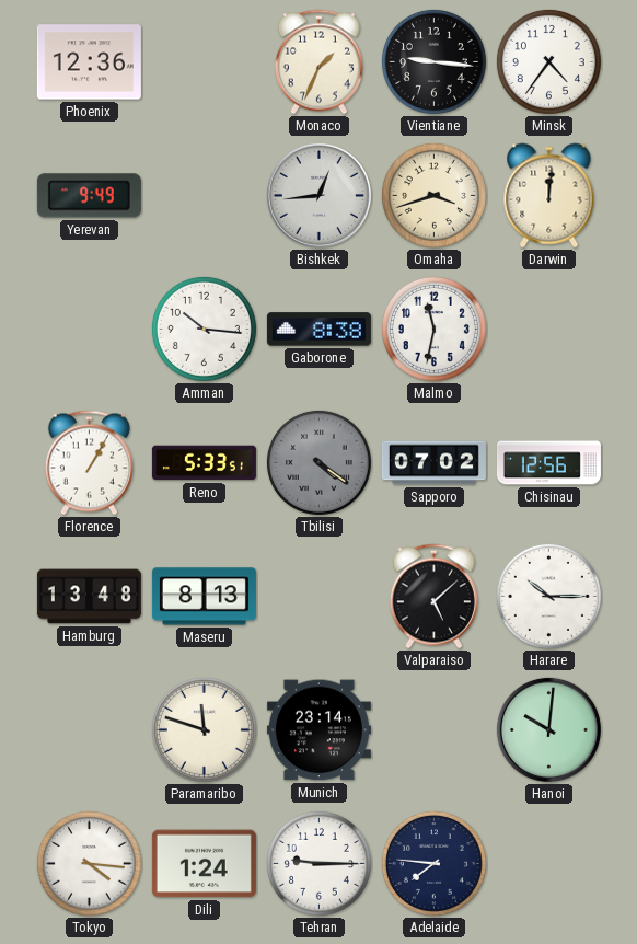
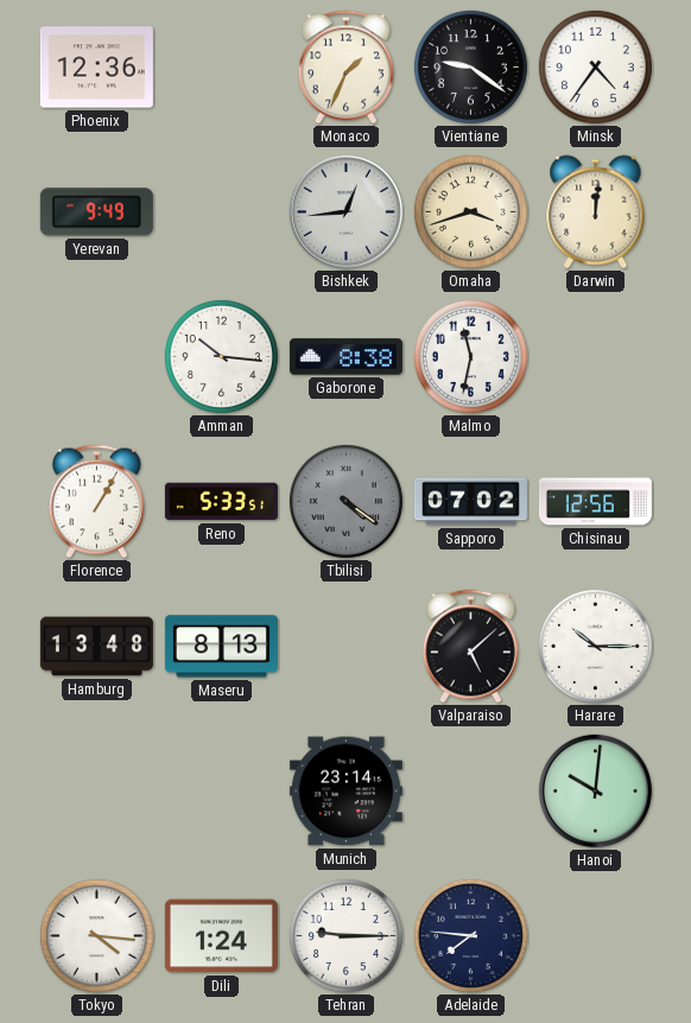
Vientiane: 9:16 -> 9:21
Paramaribo: 11:48 -> none
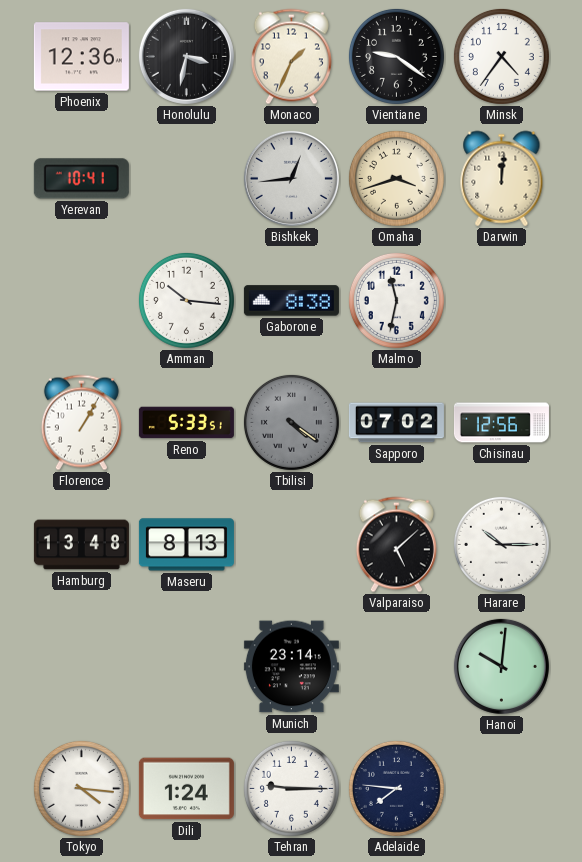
Honolulu: none -> 3:32
Yerevan: 9:49 -> 10:41
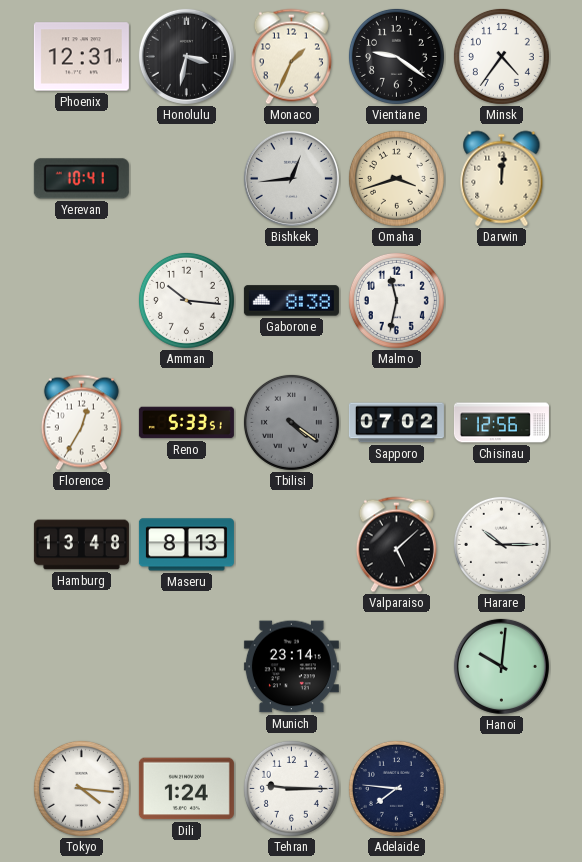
Phoenix: 12:36 -> 12:31
Florence: 1:05 -> 12:35
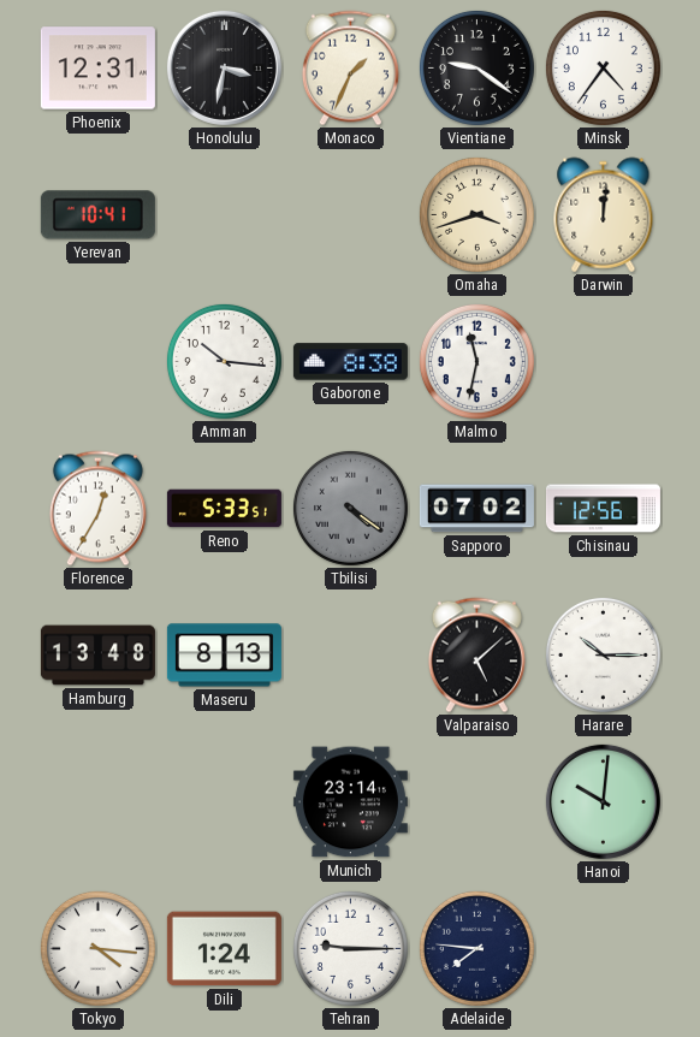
Bishkek: 12:44 -> none
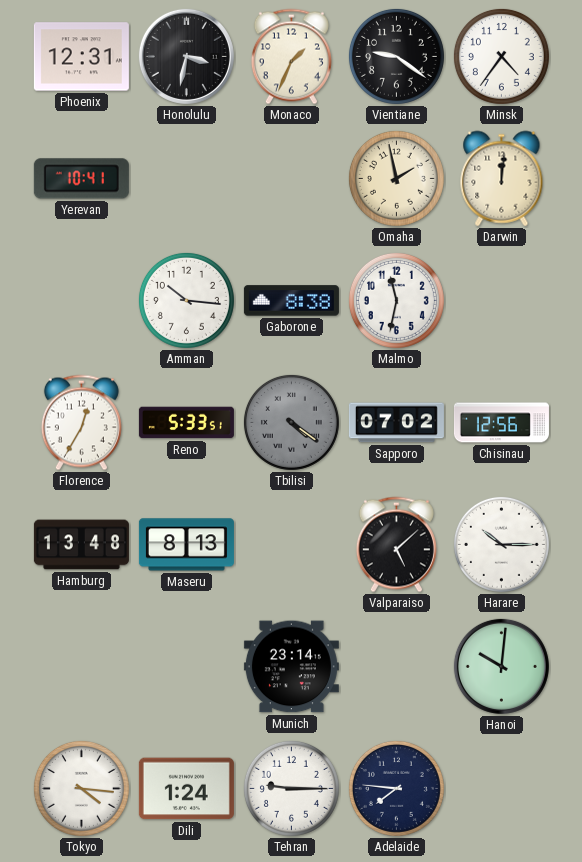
Omaha: 3:42 -> 1:58
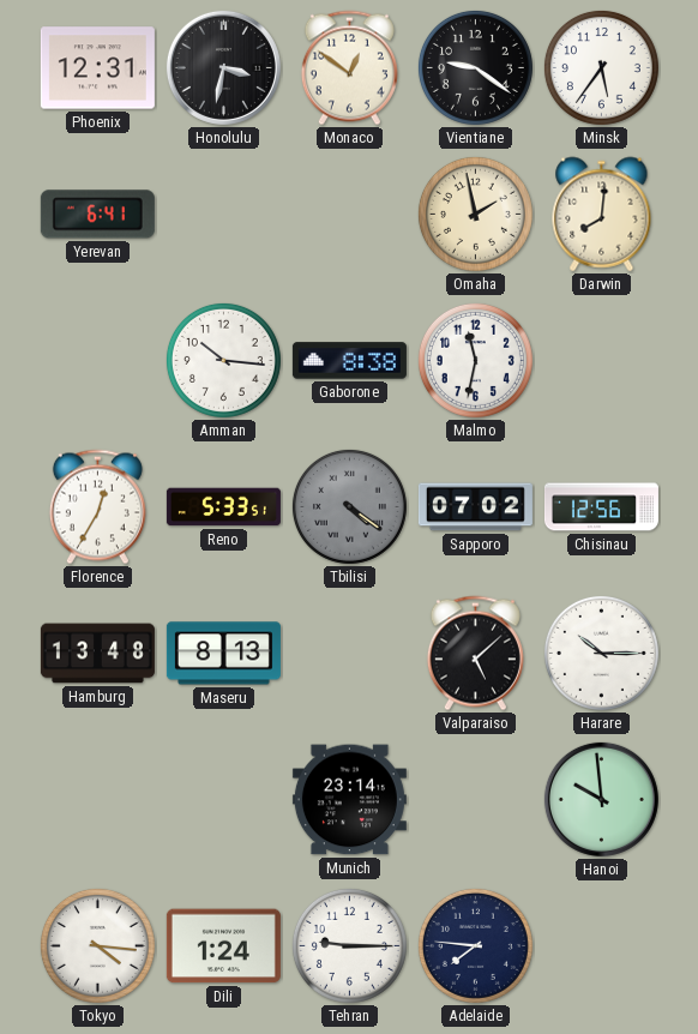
Monaco: 1:34 -> 12:51
Minsk: 4:36 -> 5:36
Yerevan: 10:41 -> 6:41
Darwin: 12:01 -> 8:01
Hanoi: 10:01 -> 9:59
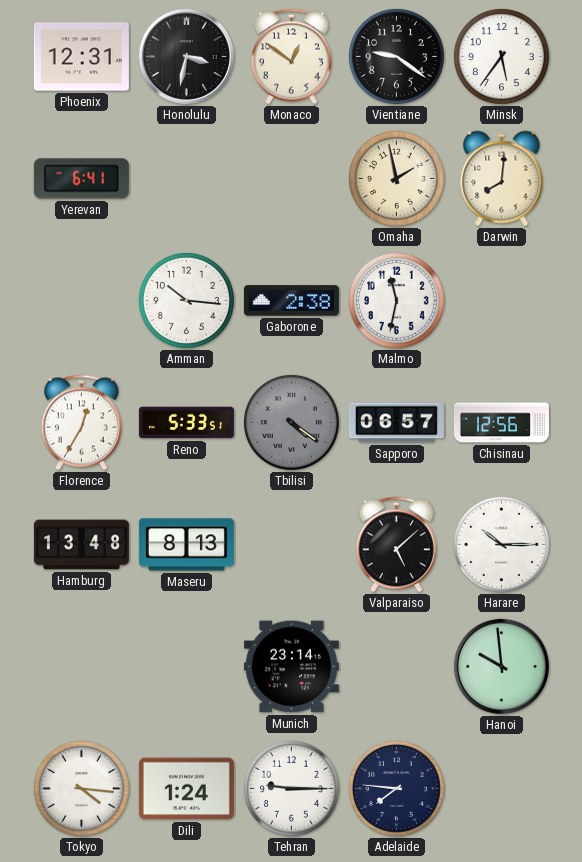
Gaborone: 8:38 -> 2:38
Sapporo: 07:02 -> 06:57
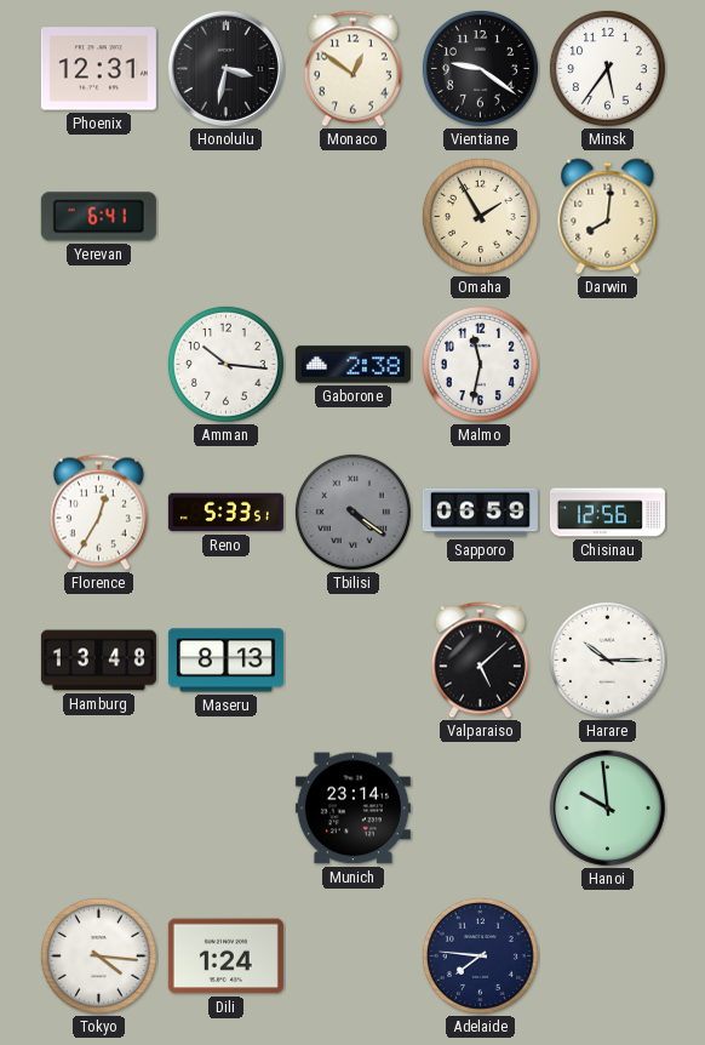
Omaha: 1:58 -> 1:55
Sapporo: 06:57 -> 06:59
Tehran: 9:15 -> none
